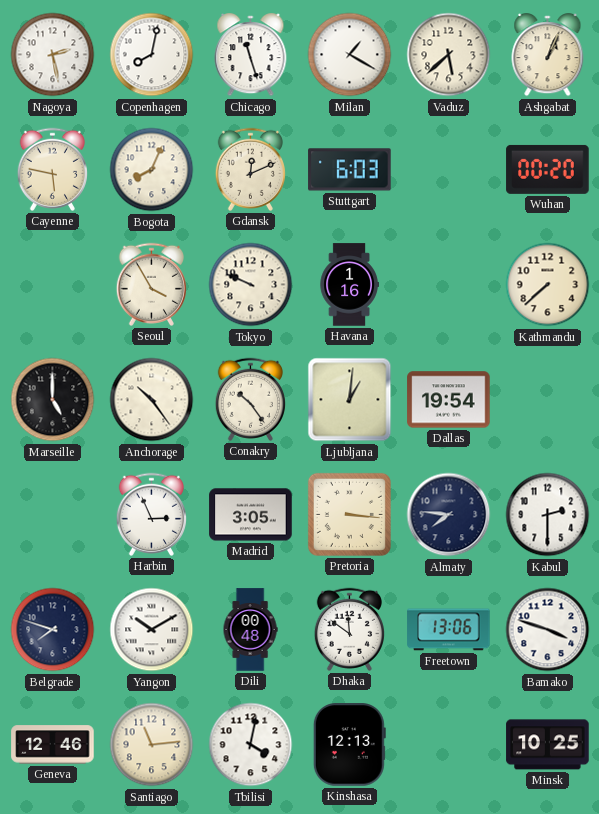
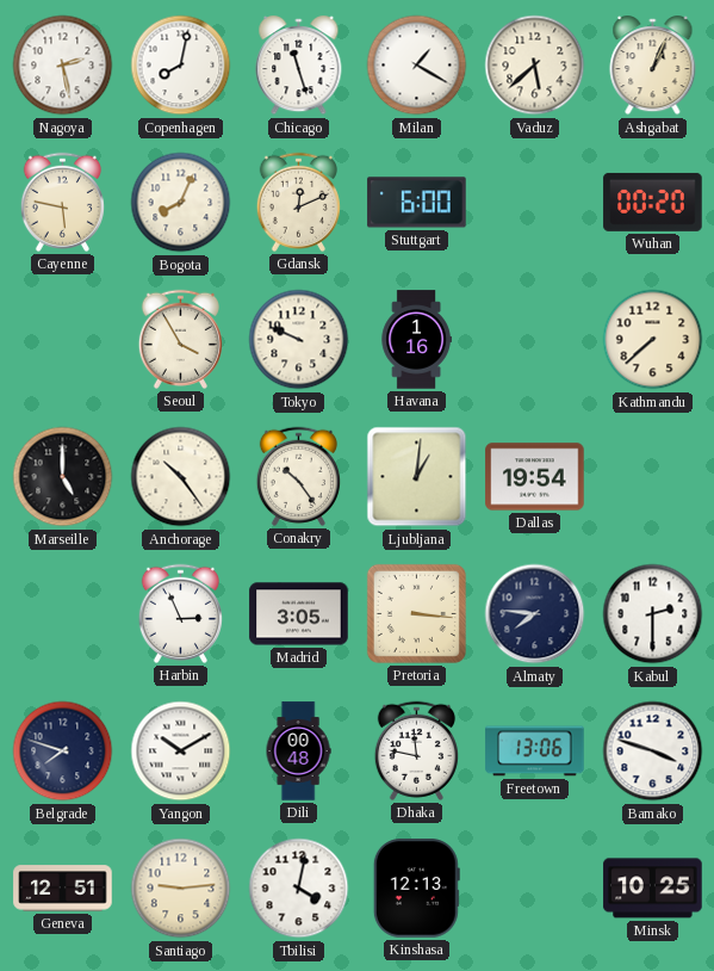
Stuttgart: 6:03 -> 6:00
Dhaka: 11:51 -> 11:47
Geneva: 12:46 -> 12:51
Santiago: 11:14 -> 9:14
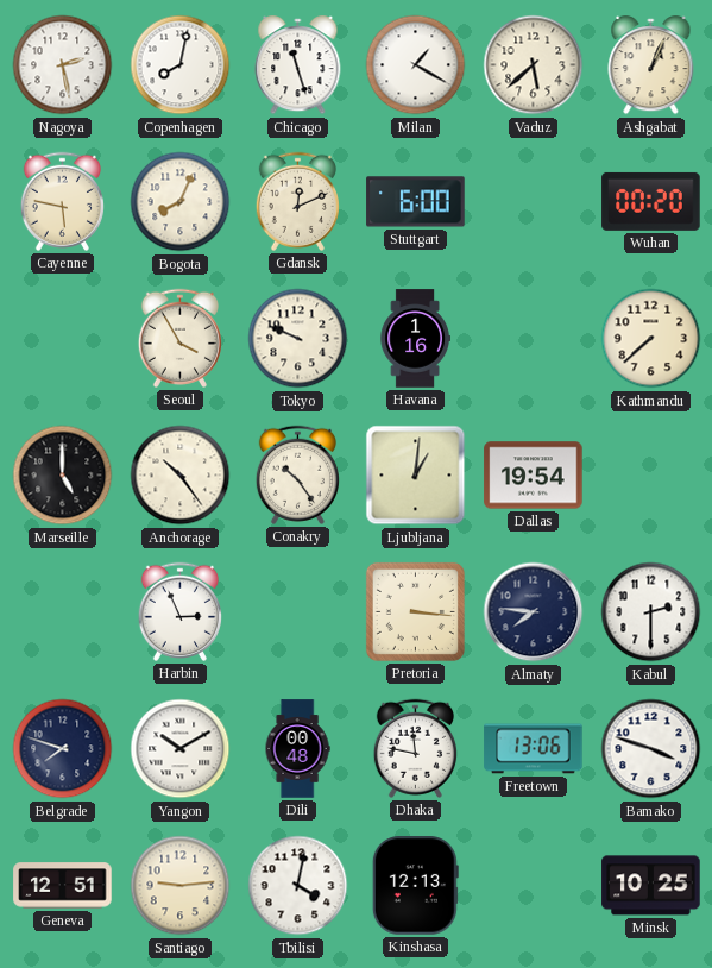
Madrid: 3:05 -> none
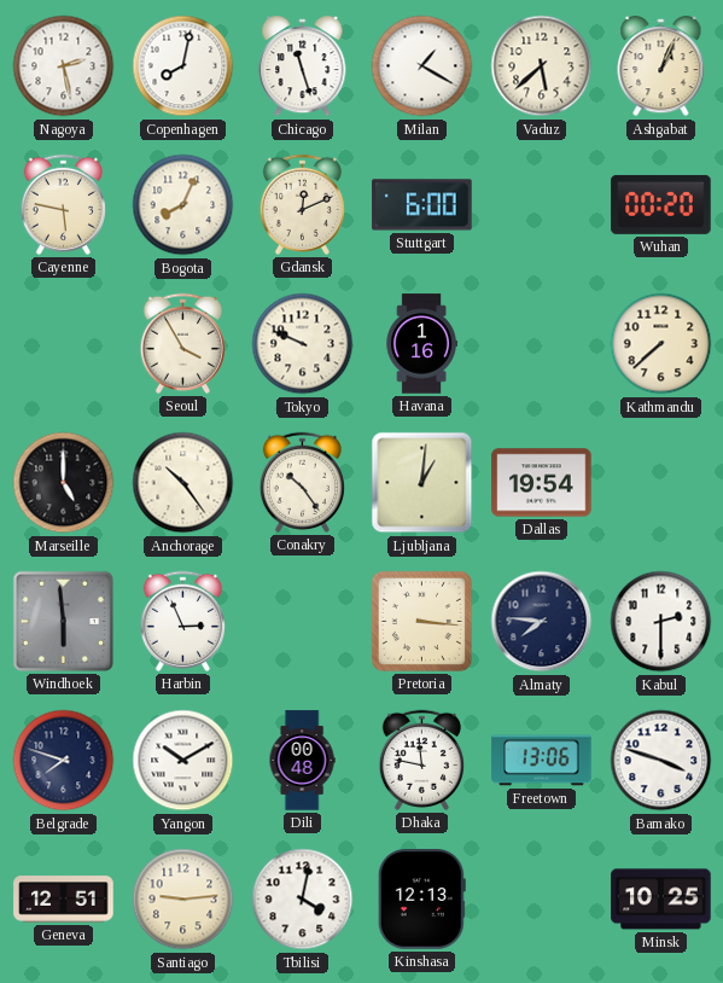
Windhoek: none -> 5:59
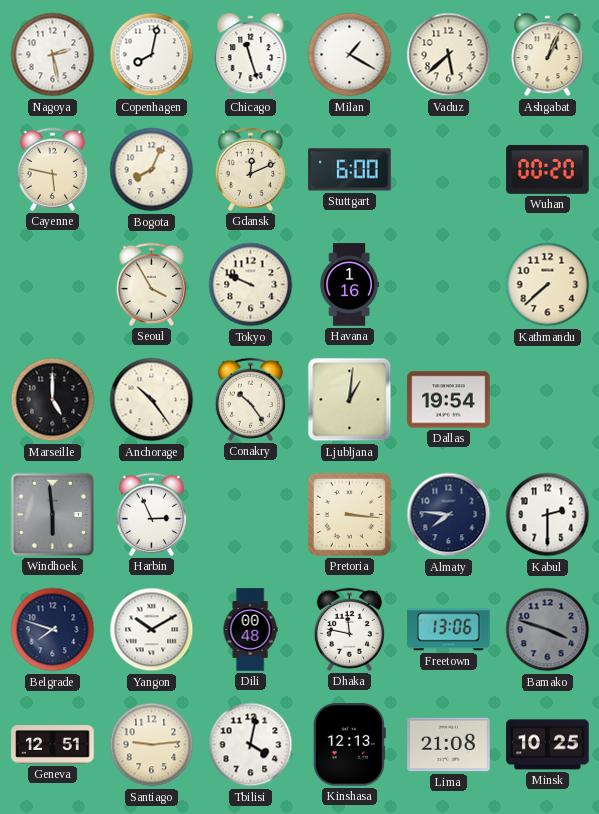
Bamako dial: white -> grey
Lima: none -> 21:08
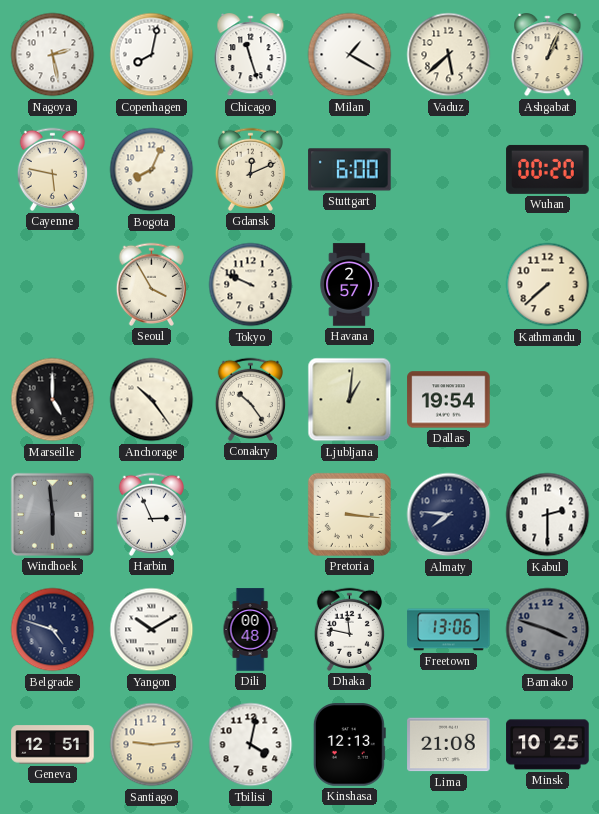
Havana: 1:16 -> 2:57
Belgrade: 7:48 -> 4:48
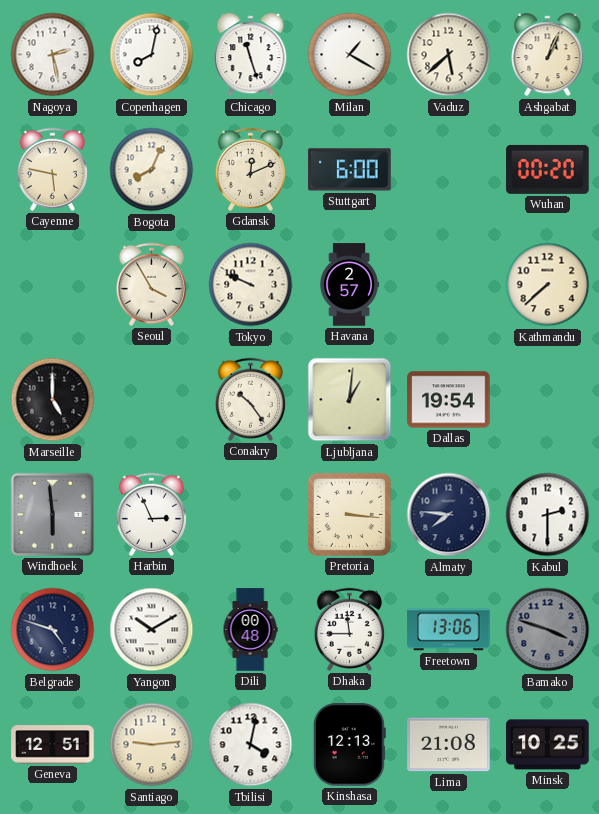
Anchorage: 10:24 -> none
Dhaka: 11:47 -> 11:45
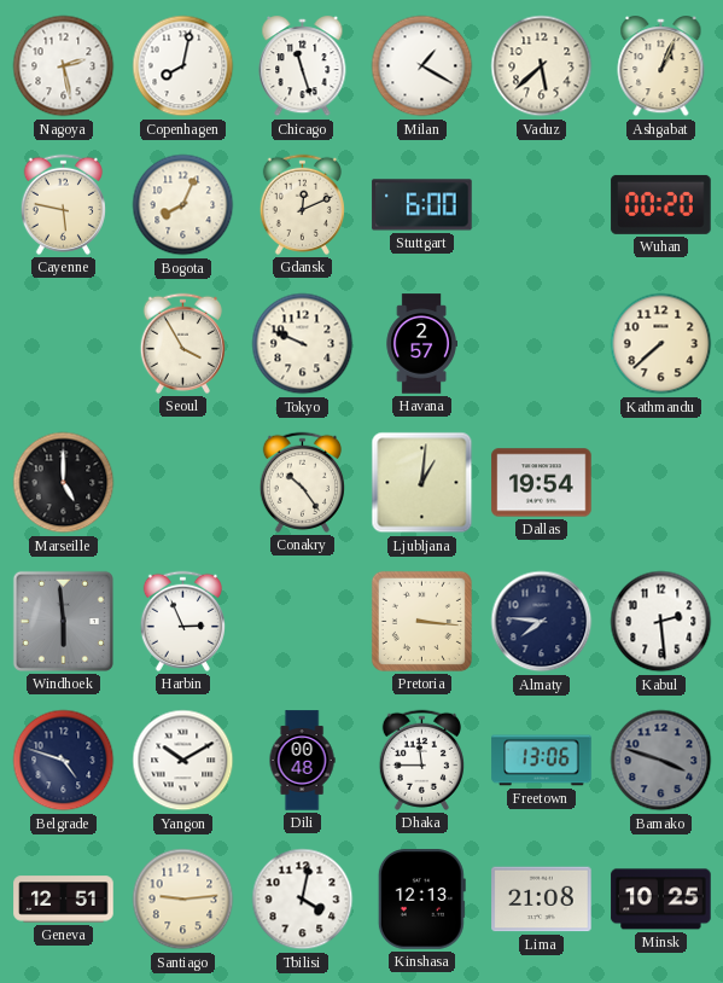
Kabul: 2:30 -> 2:29
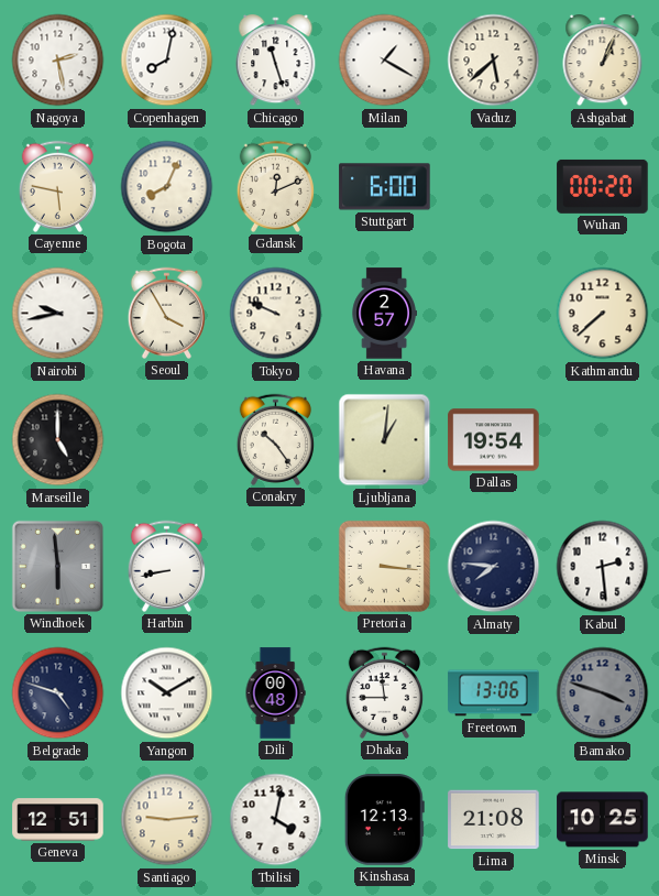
Nairobi: none -> 9:43
Harbin: 2:56 -> 8:43
